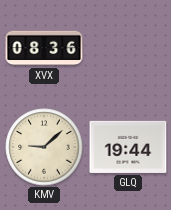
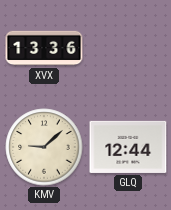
XVX: 08:36 -> 13:36
GLQ: 19:44 -> 12:44
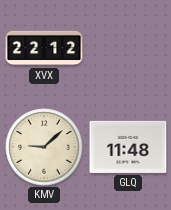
XVX: 13:36 -> 22:12
GLQ: 12:44 -> 11:48
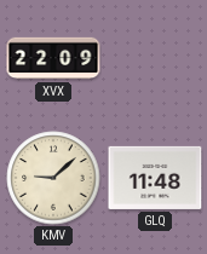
XVX: 22:12 -> 22:09
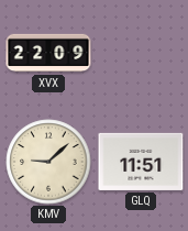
GLQ: 11:48 -> 11:51
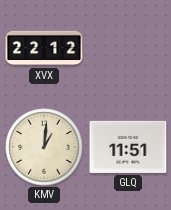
XVX: 22:09 -> 22:12
KMV: 9:08 -> 1:01
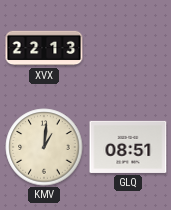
XVX: 22:12 -> 22:13
GLQ: 11:51 -> 08:51
